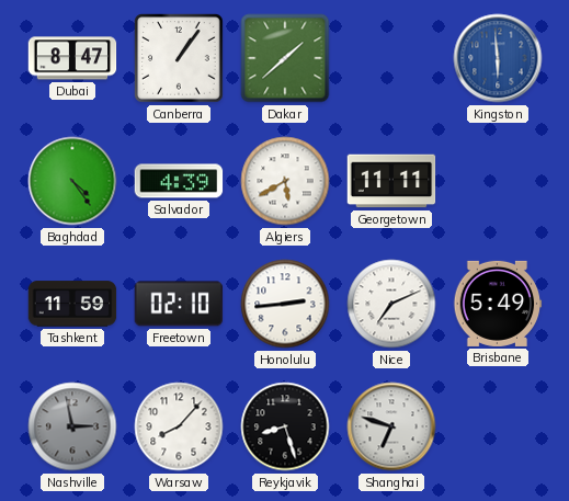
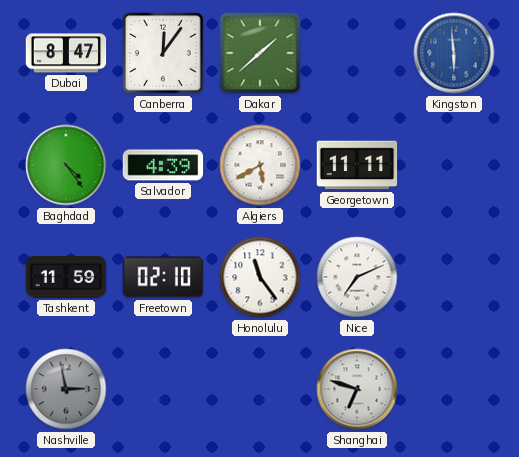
Canberra: 1:06 -> 12:06
Honolulu: 2:44 -> 11:24
Brisbane: 5:49 -> none
Warsaw: 8:07 -> none
Reykjavik: 8:27 -> none
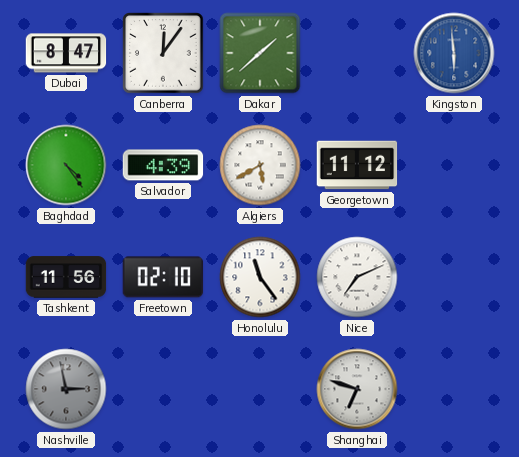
Georgetown: 11:11 -> 11:12
Tashkent: 11:59 -> 11:56
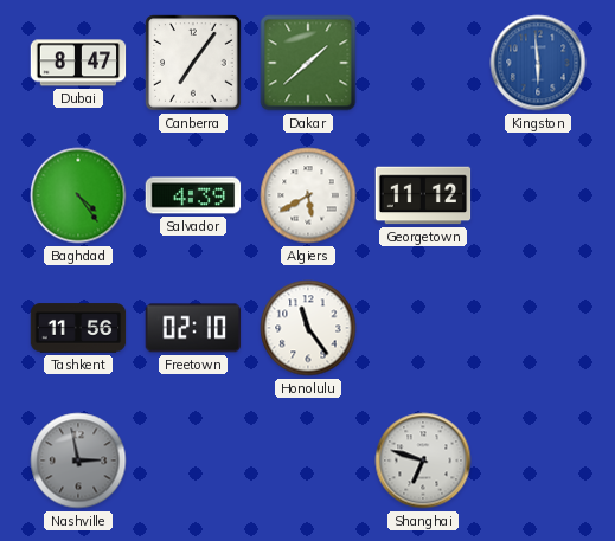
Canberra: 12:06 -> 7:06
Nice: 7:11 -> none
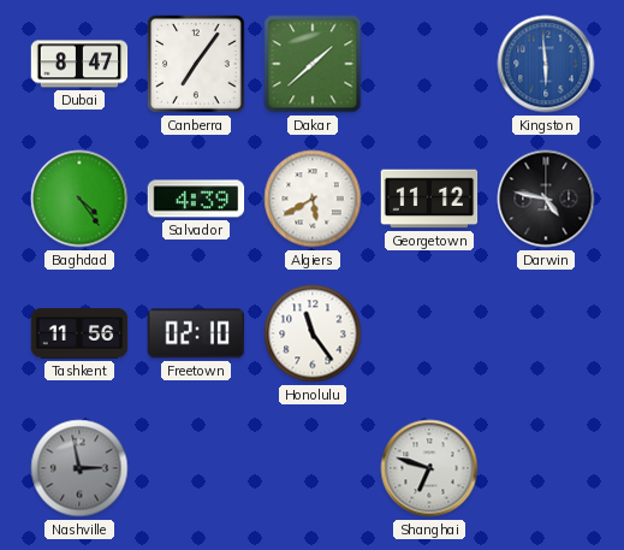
Darwin: none -> 4:47
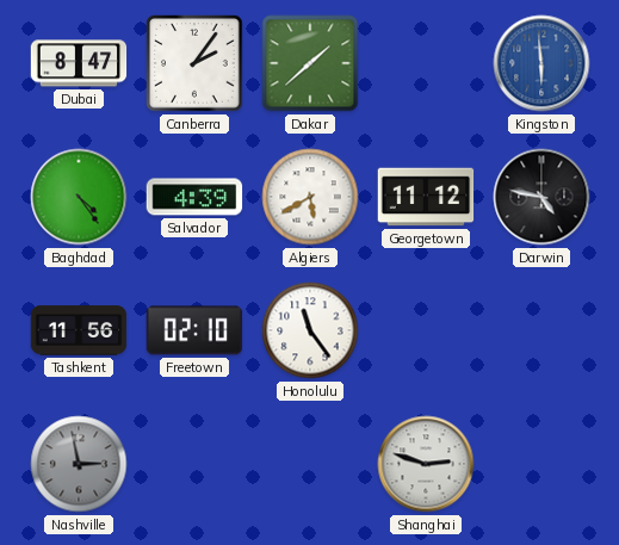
Canberra: 7:06 -> 2:06
Shanghai: 6:48 -> 2:48
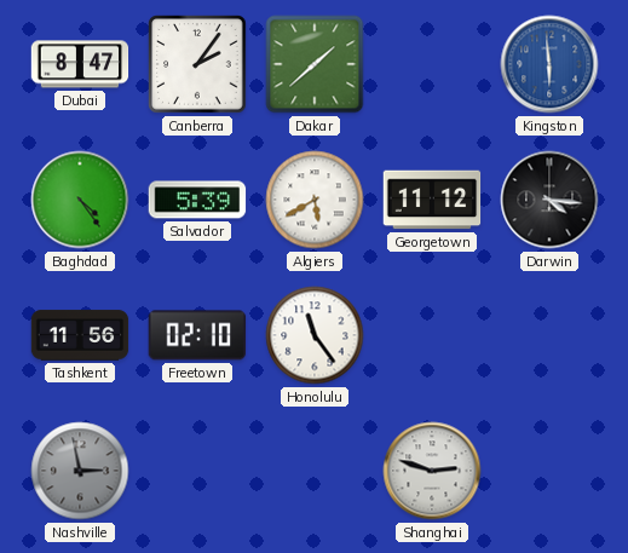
Salvador: 4:39 -> 5:39
Darwin: 4:47 -> 4:16
